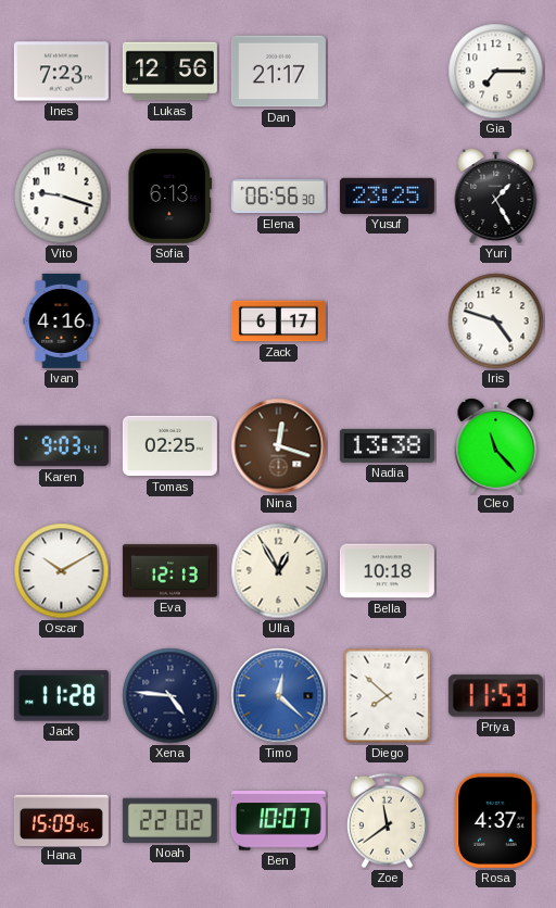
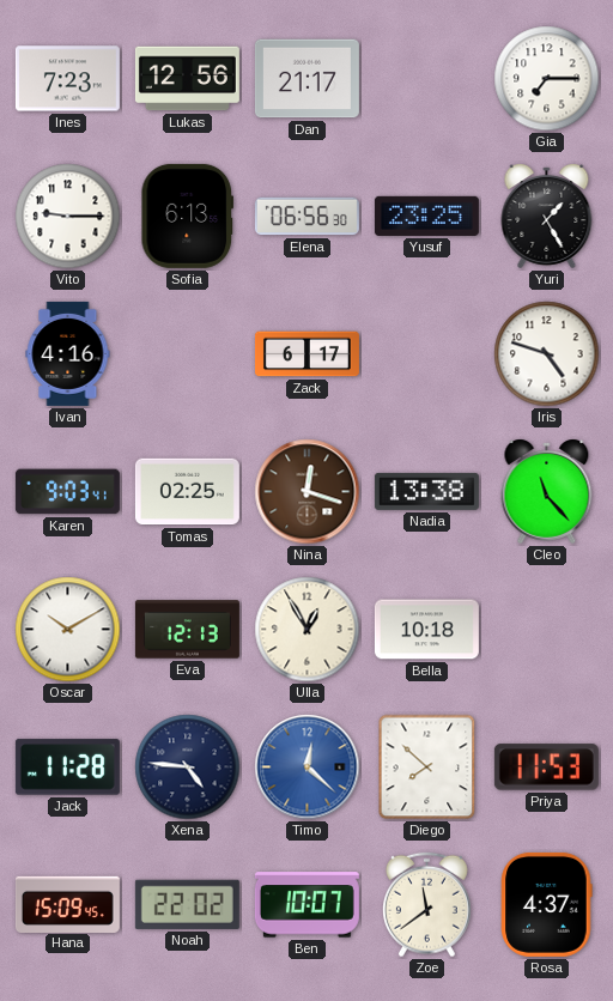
Vito: 9:18 -> 9:15
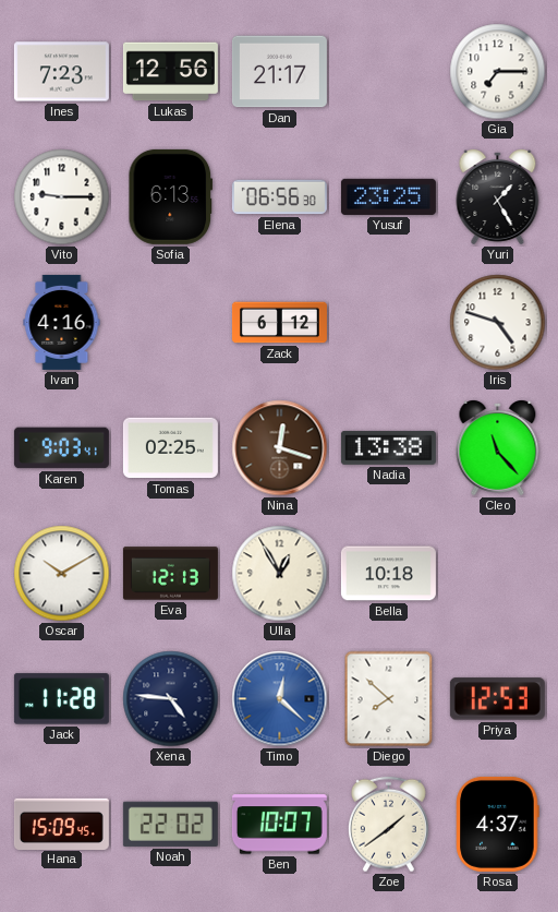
Zack: 6:17 -> 6:12
Priya: 11:53 -> 12:53
Zoe: 11:39 -> 1:39
